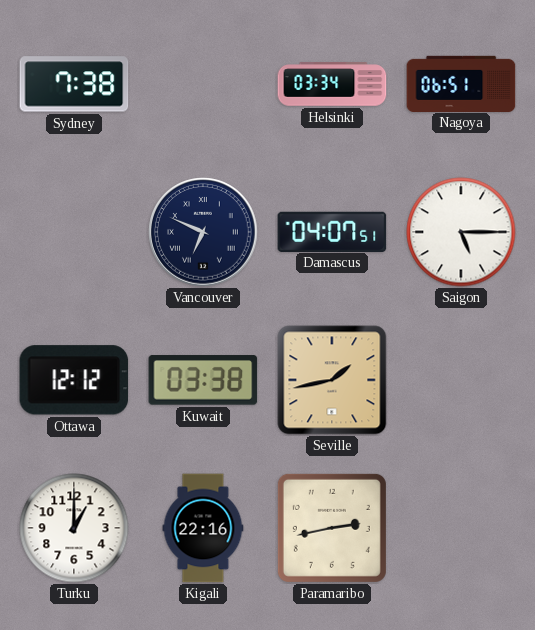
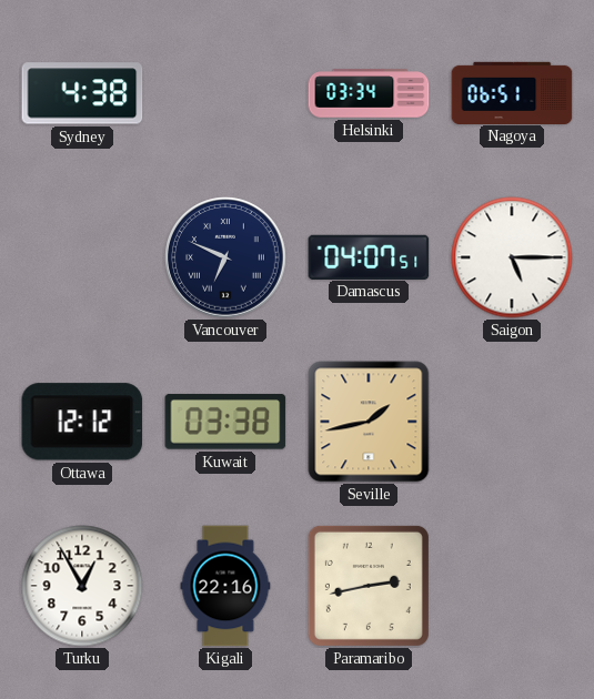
Sydney: 7:38 -> 4:38
Turku: 1:00 -> 12:55
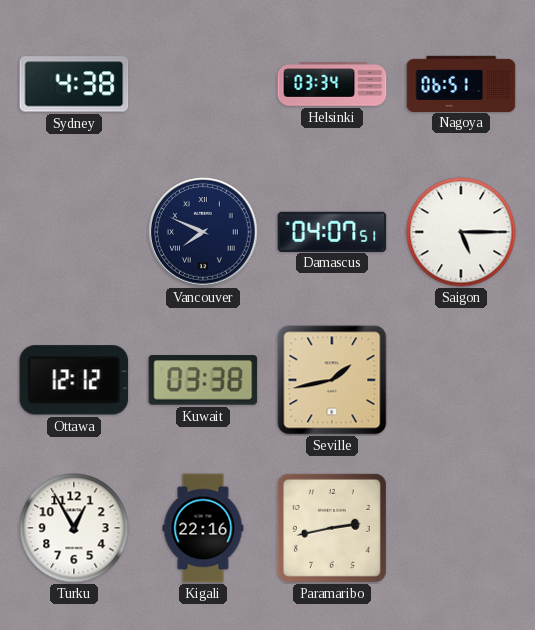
Vancouver: 6:49 -> 7:49
